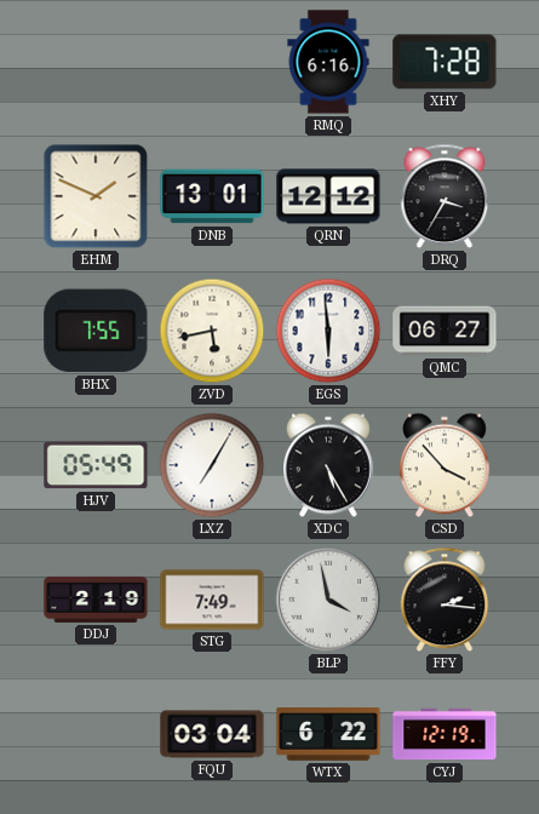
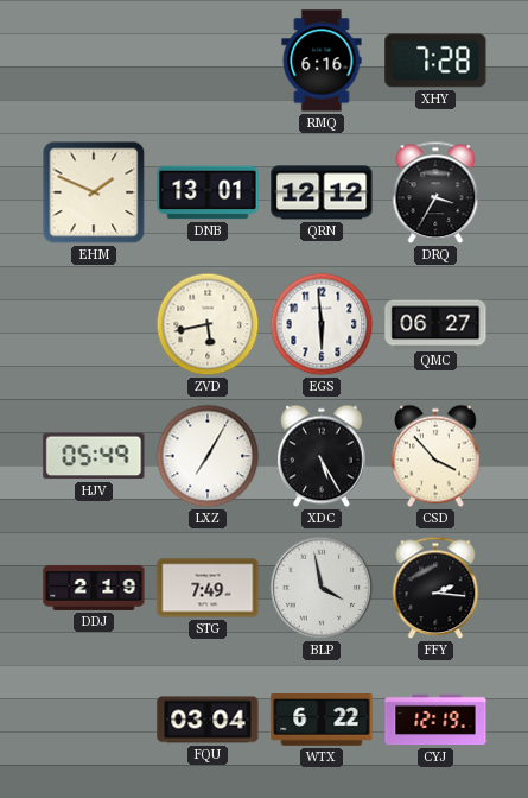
BHX: 7:55 -> none
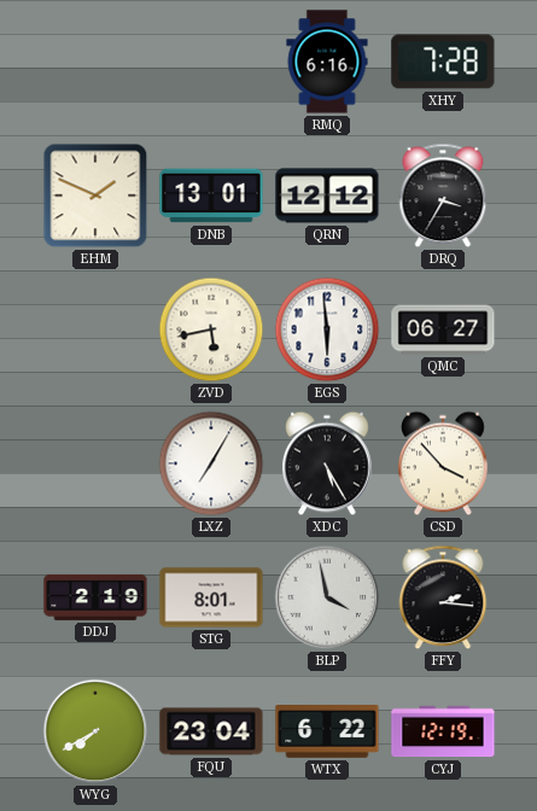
HJV: 05:49 -> none
STG: 7:49 -> 8:01
WYG: none -> 7:40
FQU: 03:04 -> 23:04
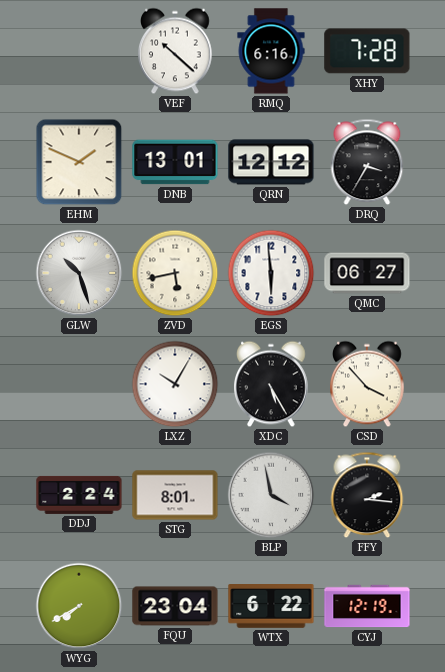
VEF: none -> 10:22
GLW: none -> 10:27
LXZ: 7:05 -> 10:05
DDJ: 2:19 -> 2:24
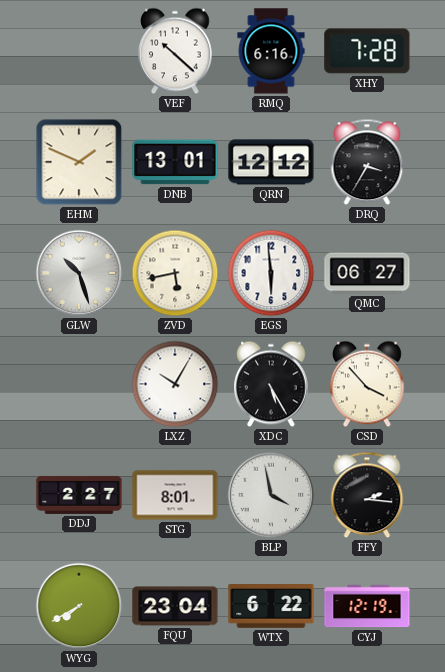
DDJ: 2:24 -> 2:27
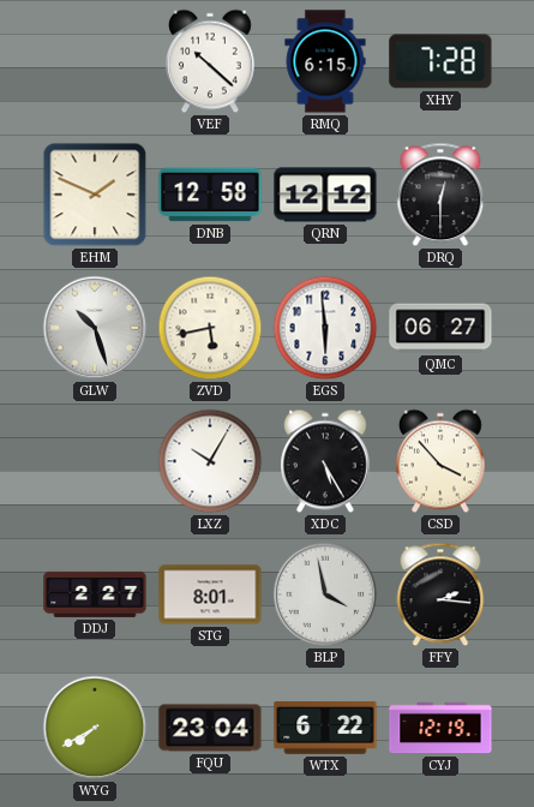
RMQ: 6:16 -> 6:15
DNB: 13:01 -> 12:58
DRQ: 3:35 -> 12:30
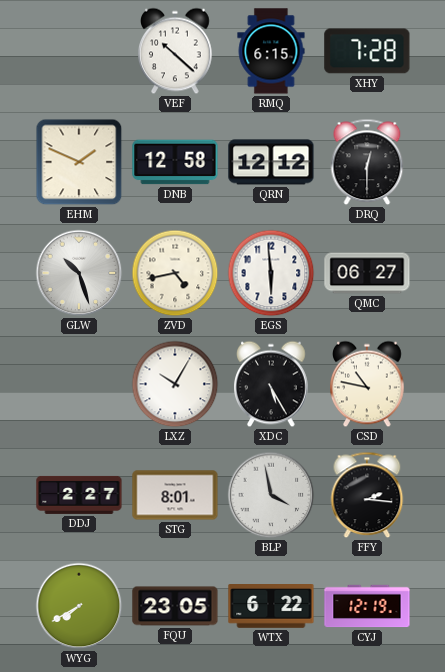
ZVD: 5:43 -> 4:43
CSD: 3:53 -> 10:47
FQU: 23:04 -> 23:05
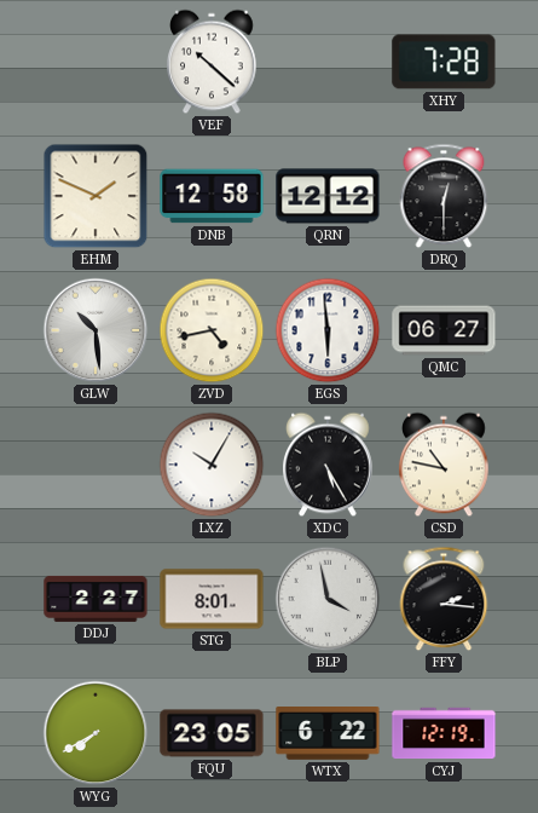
RMQ: 6:15 -> none
GLW: 10:27 -> 10:29
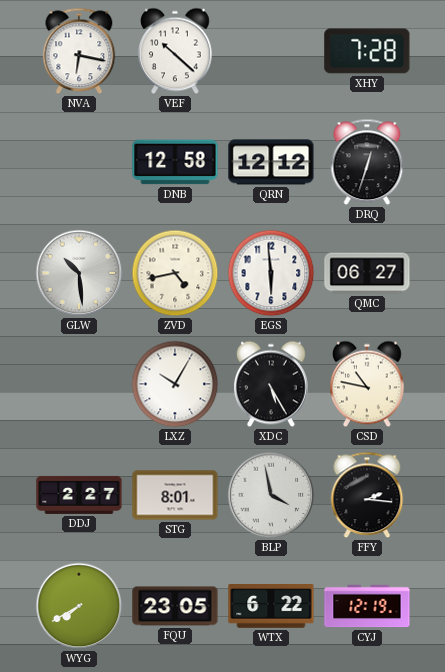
NVA: none -> 6:17
EHM: 1:49 -> none
DRQ: 12:30 -> 12:33
